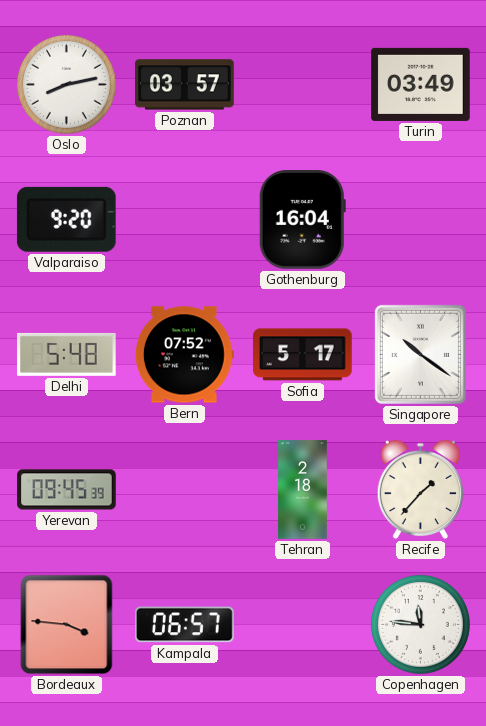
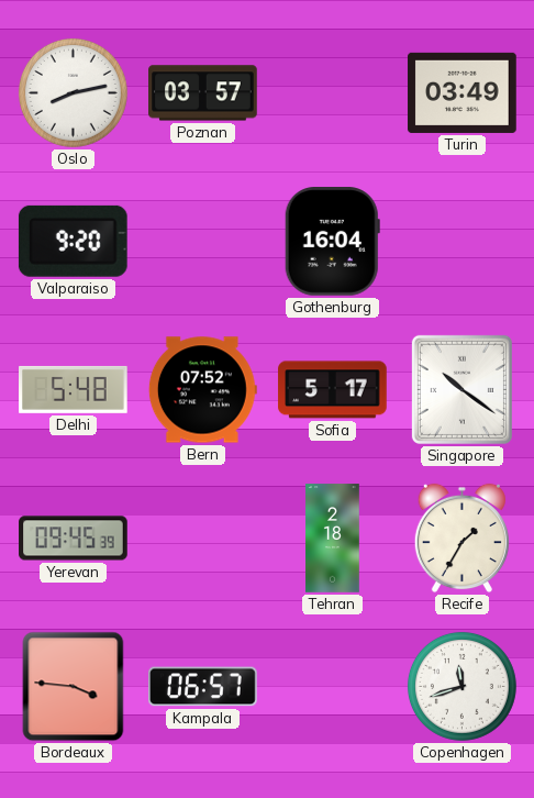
Recife: 1:37 -> 1:35
Copenhagen: 11:46 -> 11:42
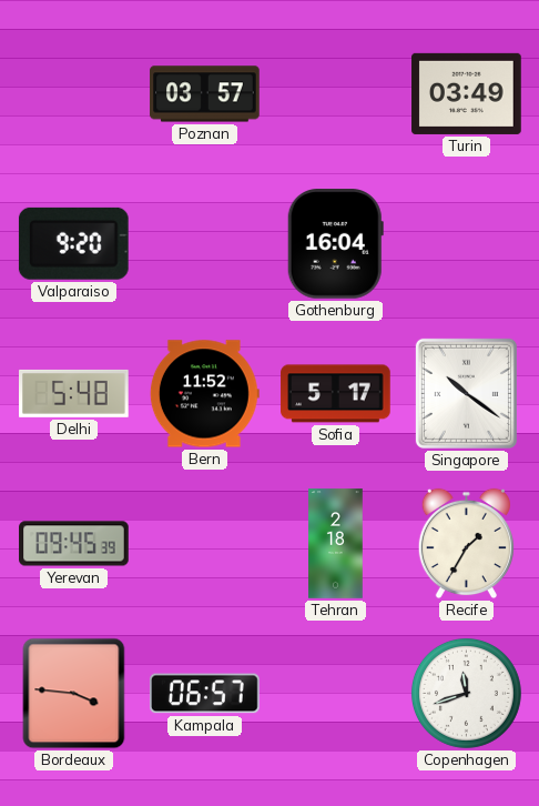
Oslo: 8:13 -> none
Bern: 07:52 -> 11:52
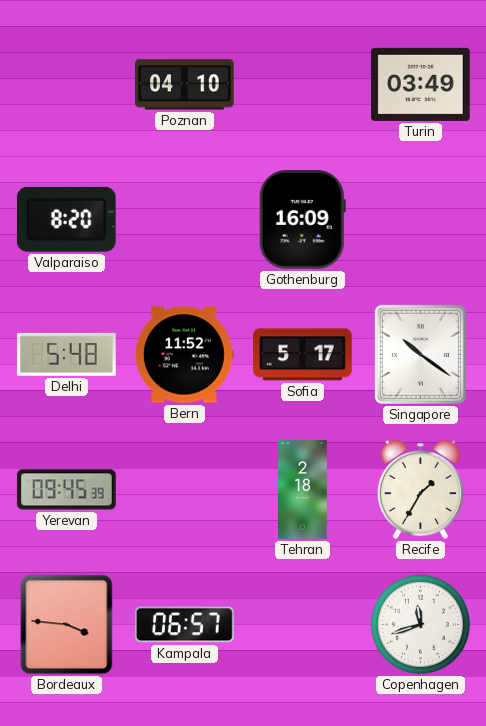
Poznan: 03:57 -> 04:10
Valparaiso: 9:20 -> 8:20
Gothenburg: 16:04 -> 16:09
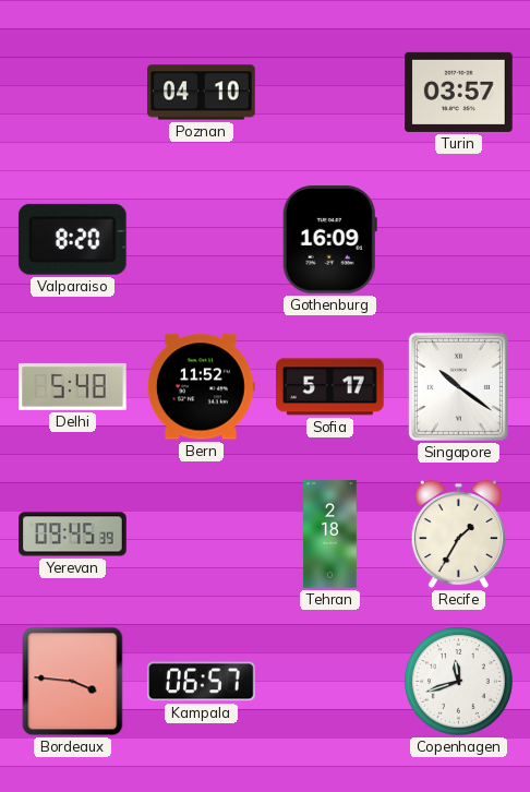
Turin: 03:49 -> 03:57
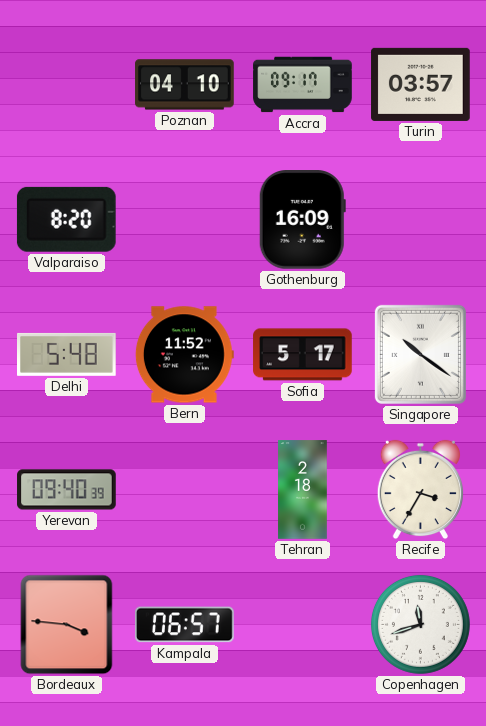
Accra: none -> 09:17
Yerevan: 09:45 -> 09:40
Recife: 1:35 -> 3:35
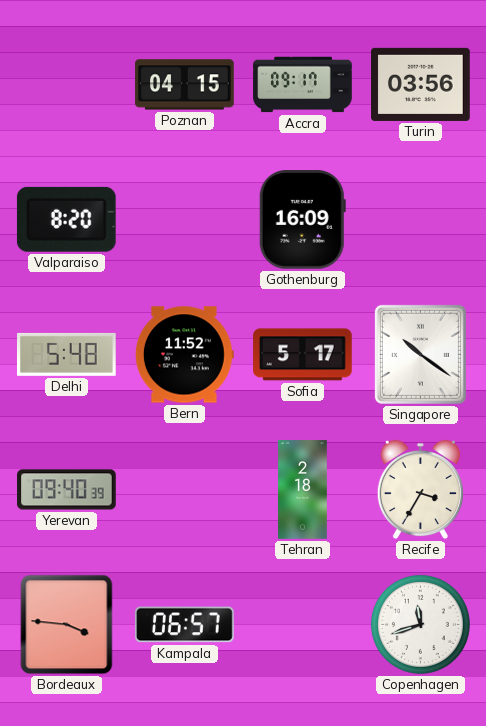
Poznan: 04:10 -> 04:15
Turin: 03:57 -> 03:56
